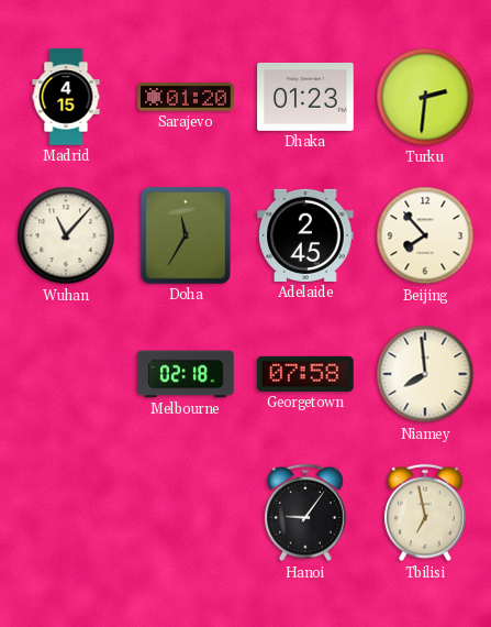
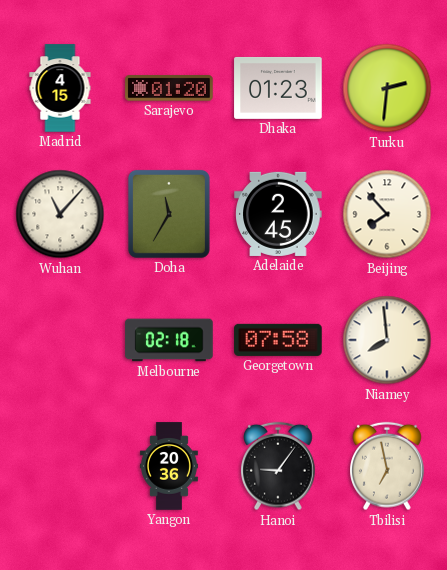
Yangon: none -> 20:36
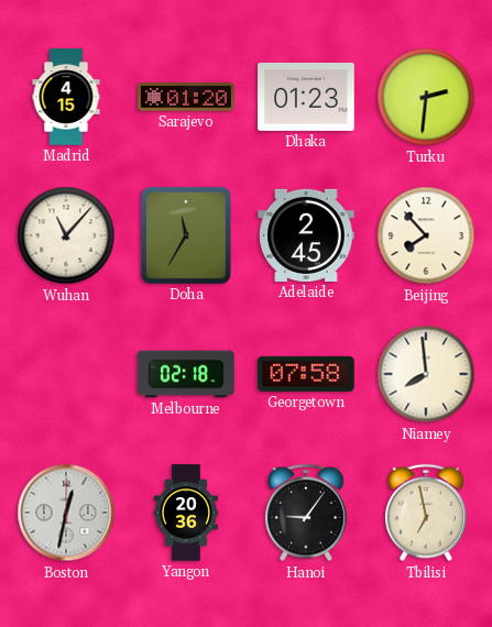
Boston: none -> 12:32
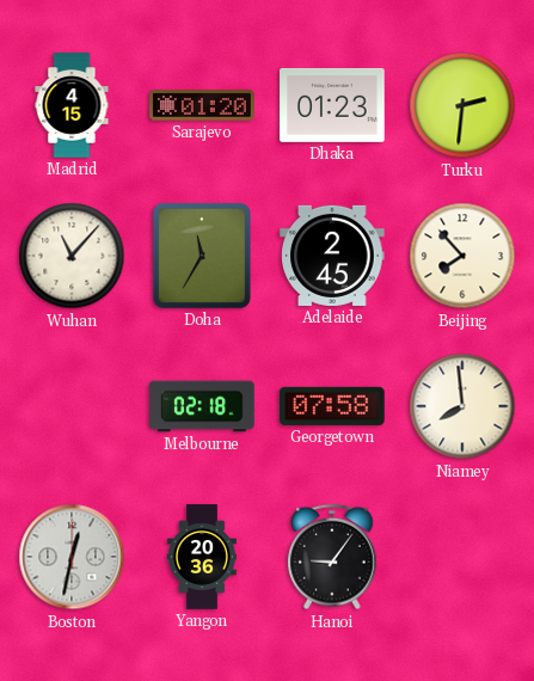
Tbilisi: 6:58 -> none
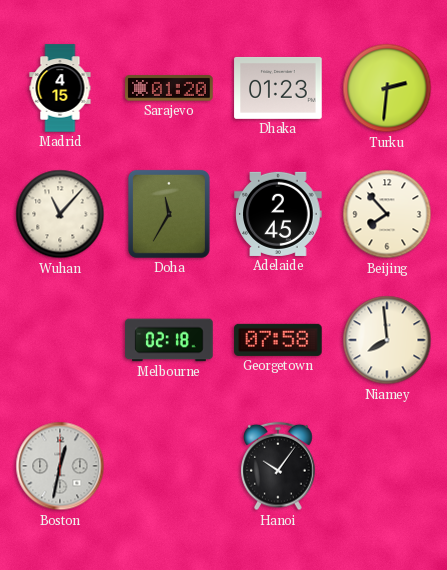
Yangon: 20:36 -> none
Hanoi: 9:06 -> 10:06
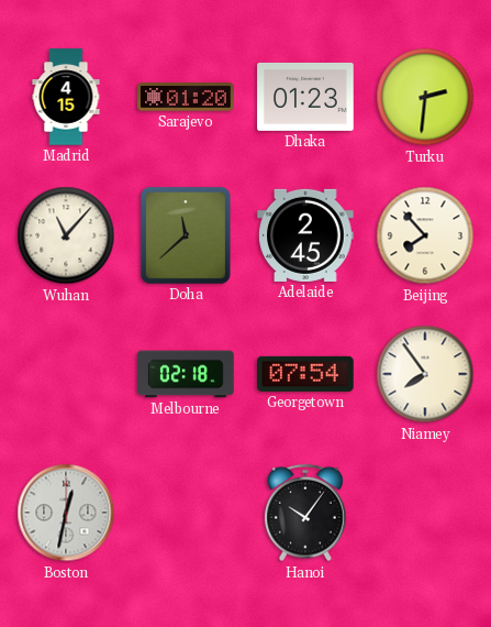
Doha: 11:35 -> 11:38
Georgetown: 07:58 -> 07:54
Niamey: 7:59 -> 7:54
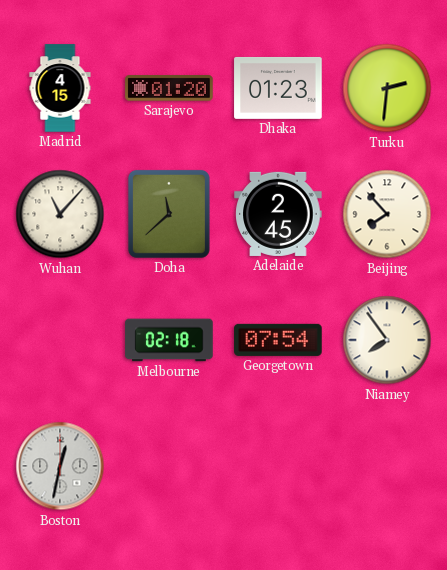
Hanoi: 10:06 -> none
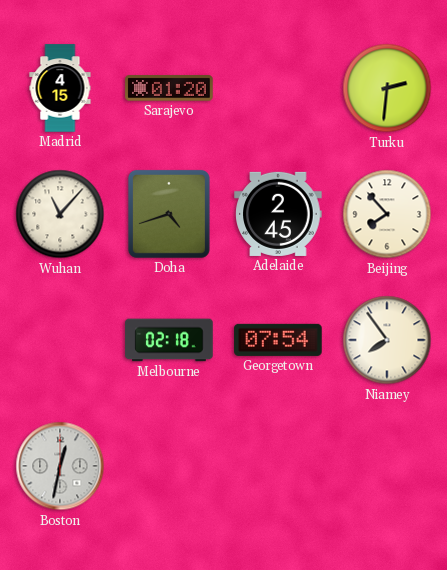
Dhaka: 01:23 -> none
Doha: 11:38 -> 4:42
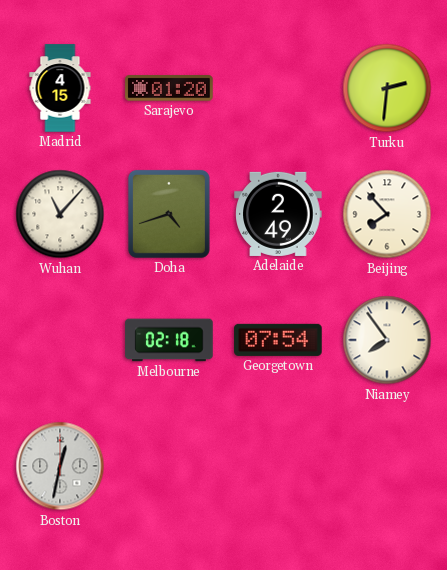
Adelaide: 2:45 -> 2:49
